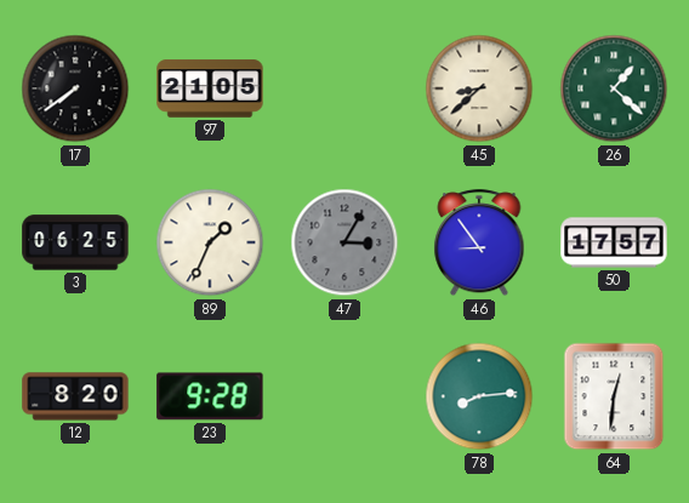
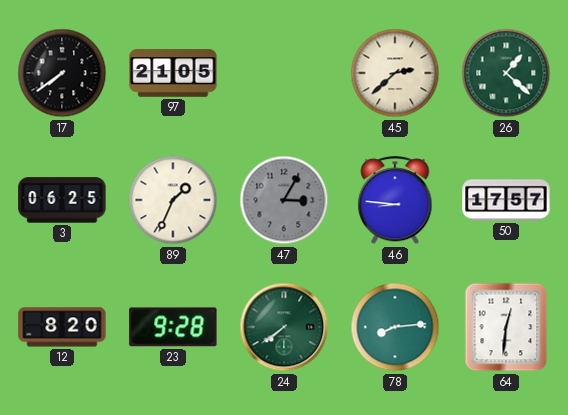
45: 8:38 -> 2:38
46: 8:54 -> 8:46
24: none -> 7:39
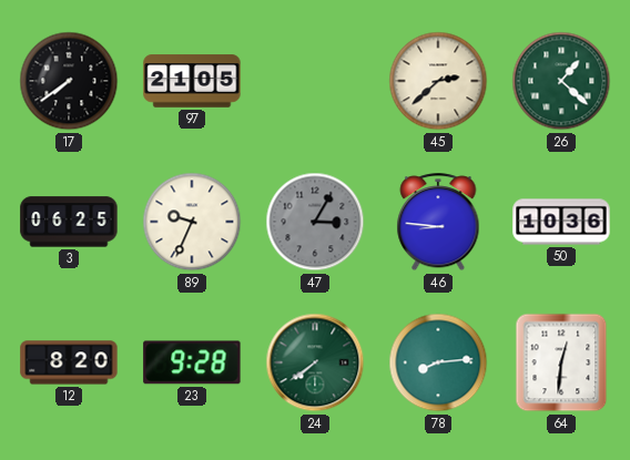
89: 1:34 -> 9:34
50: 17:57 -> 10:36
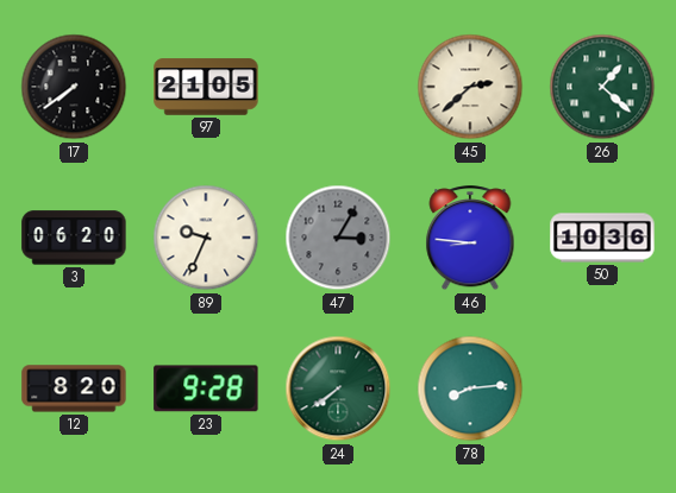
3: 06:25 -> 06:20
64: 12:31 -> none
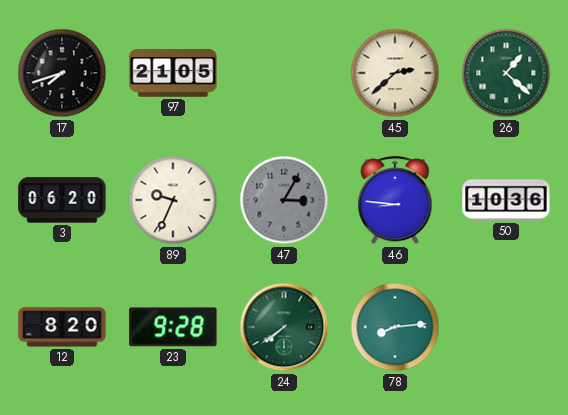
17: 7:39 -> 7:42
